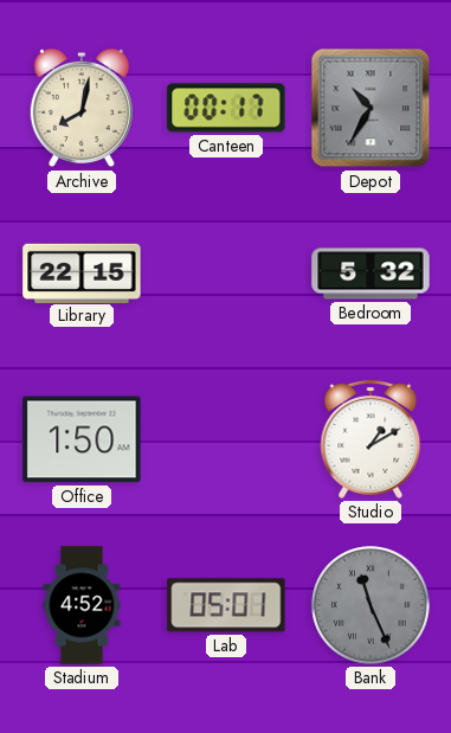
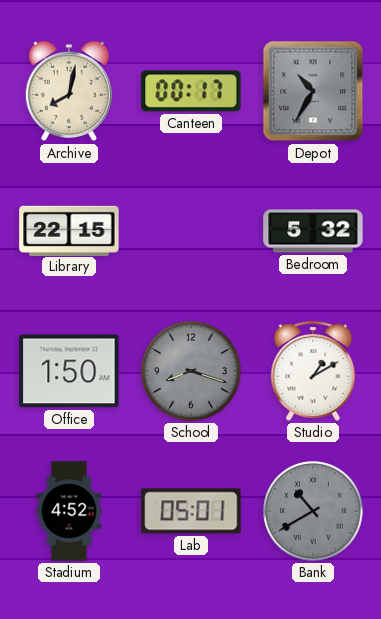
School: none -> 8:18
Bank: 11:26 -> 10:40
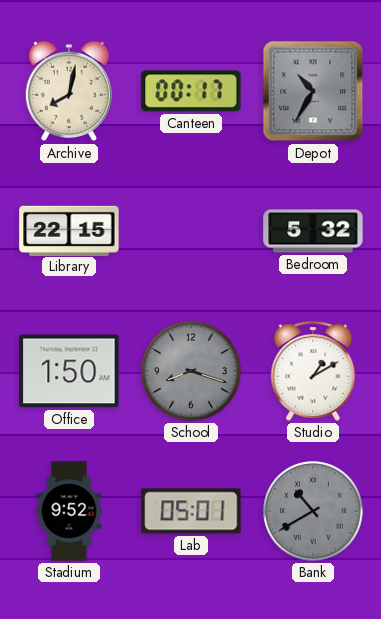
Stadium: 4:52 -> 9:52
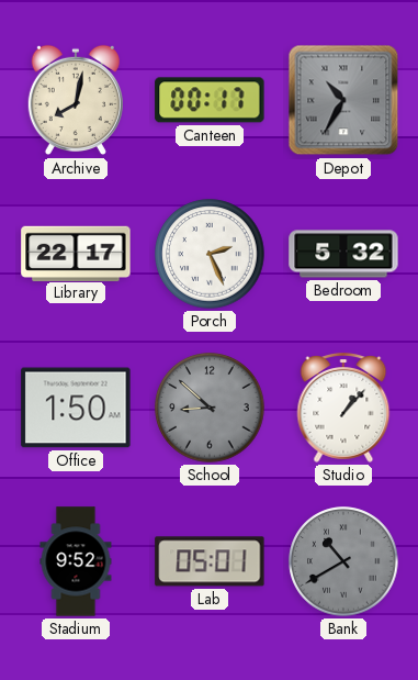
Library: 22:15 -> 22:17
Porch: none -> 2:26
School: 8:18 -> 8:52
Studio: 1:10 -> 1:07
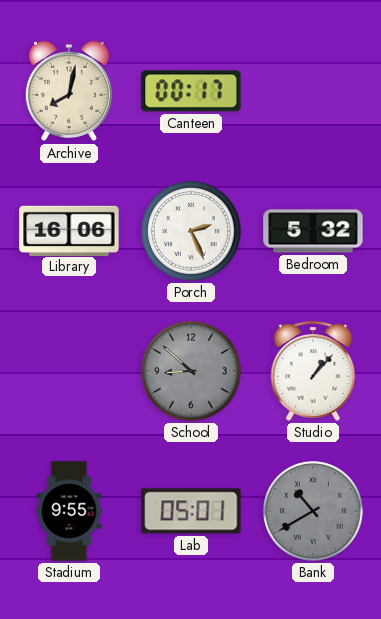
Depot: 10:35 -> none
Library: 22:17 -> 16:06
Office: 1:50 -> none
Stadium: 9:52 -> 9:55
